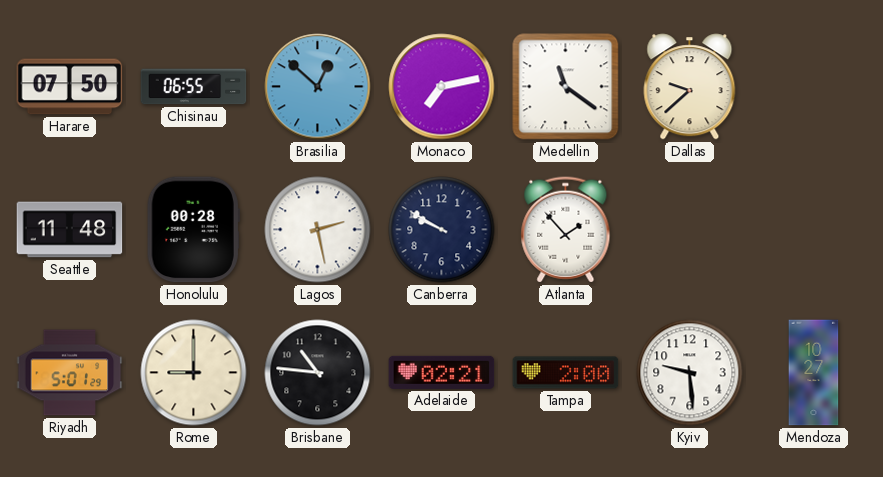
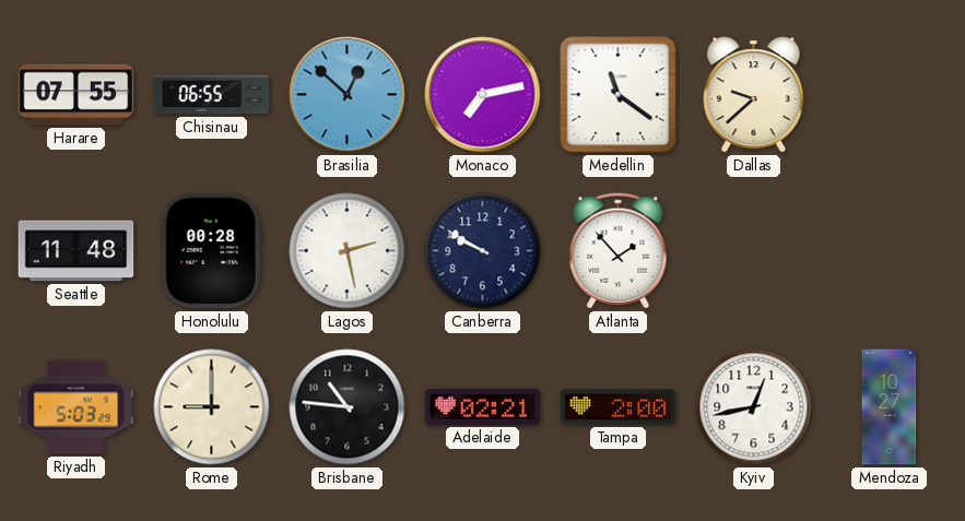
Harare: 07:50 -> 07:55
Riyadh: 5:01 -> 5:03
Kyiv: 9:29 -> 12:43
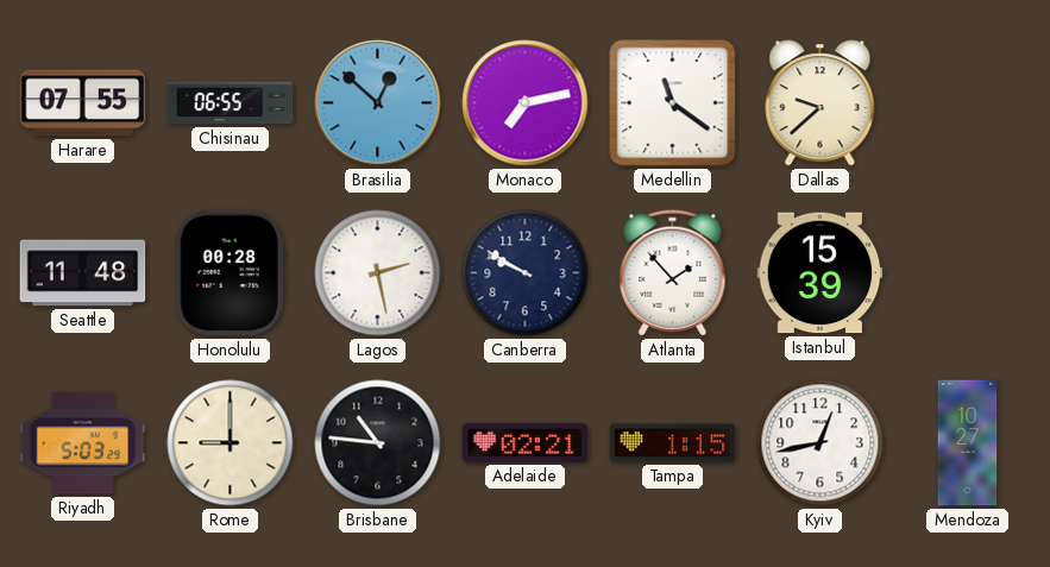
Istanbul: none -> 15:39
Tampa: 2:00 -> 1:15
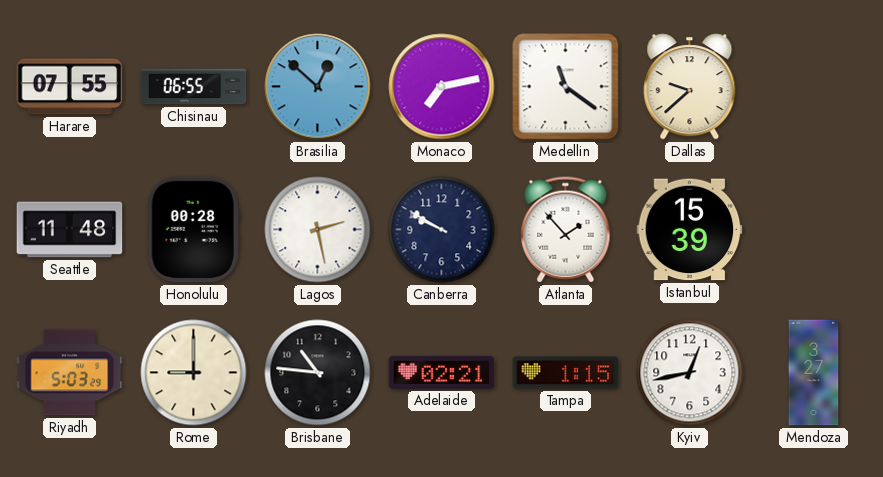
Mendoza: 10:27 -> 3:27
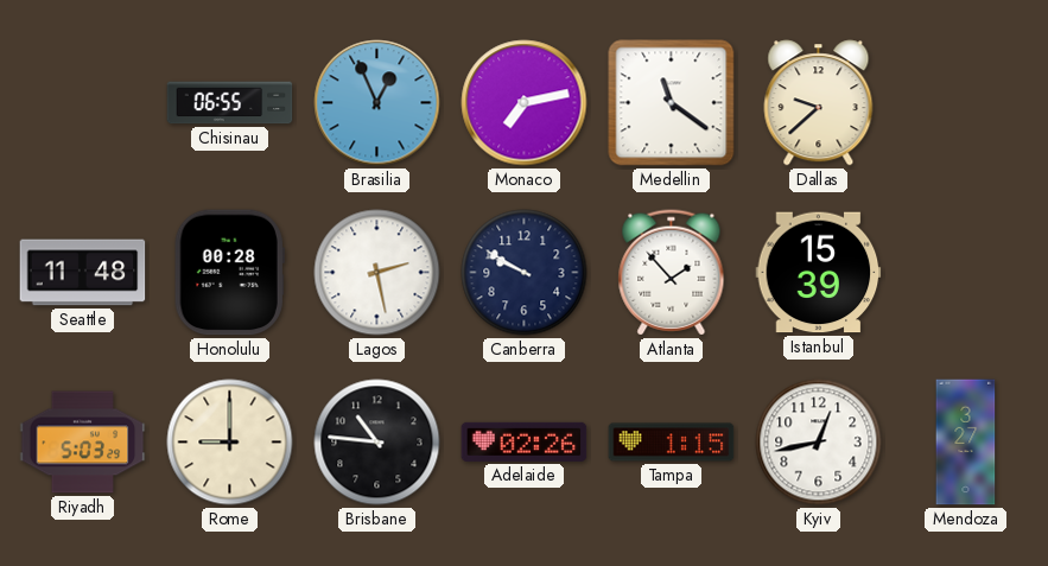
Harare: 07:55 -> none
Brasilia: 12:52 -> 12:56
Adelaide: 02:21 -> 02:26
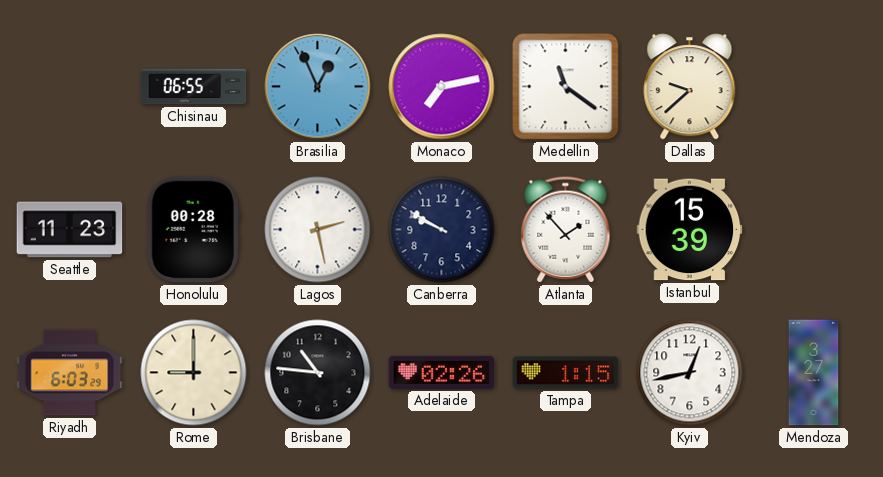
Seattle: 11:48 -> 11:23
Riyadh: 5:03 -> 6:03
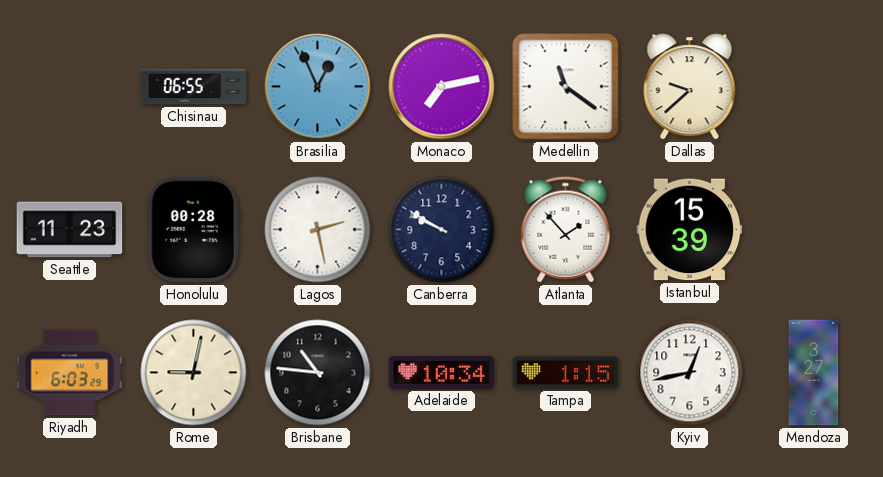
Rome: 9:00 -> 9:02
Adelaide: 02:26 -> 10:34
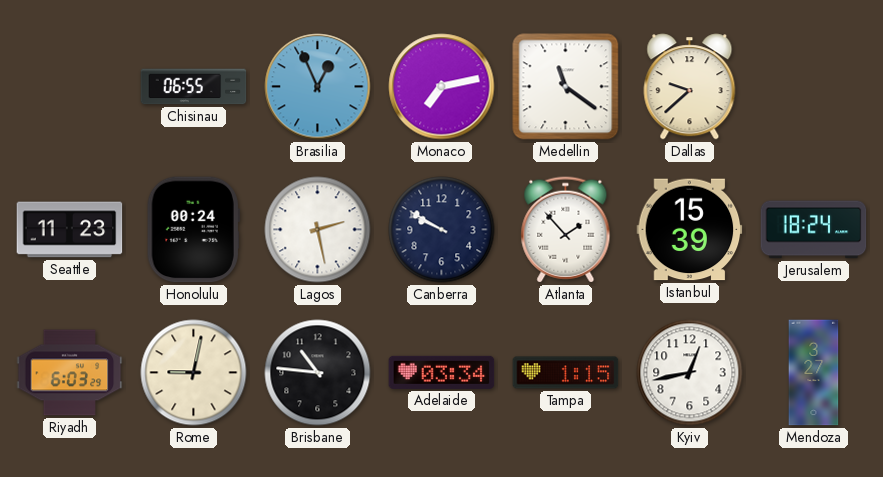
Honolulu: 00:28 -> 00:24
Jerusalem: none -> 18:24
Adelaide: 10:34 -> 03:34
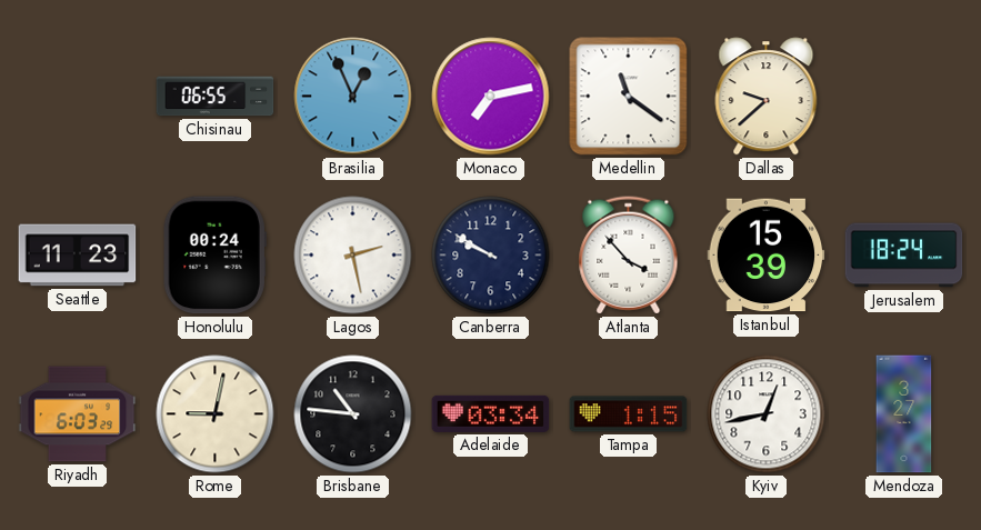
Atlanta: 1:53 -> 3:53
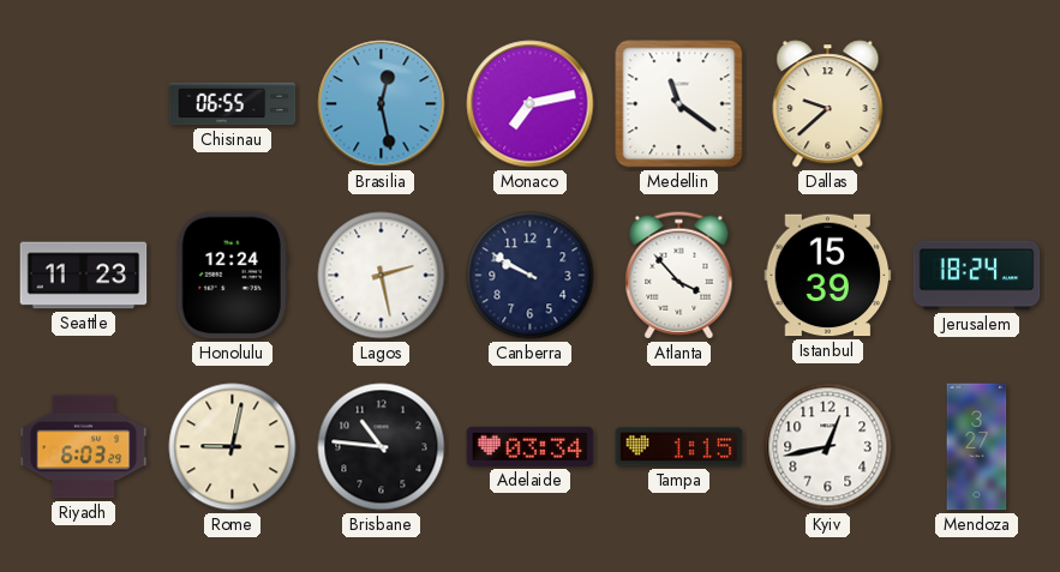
Brasilia: 12:56 -> 12:28
Honolulu: 00:24 -> 12:24
